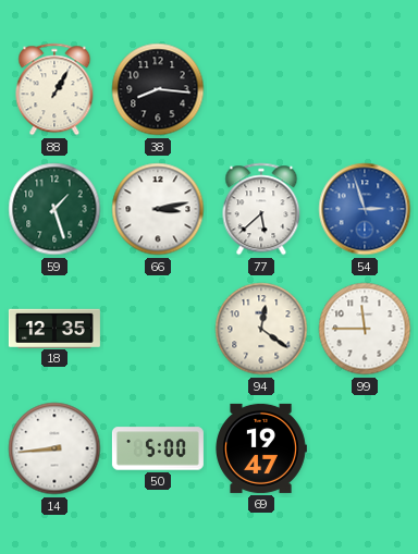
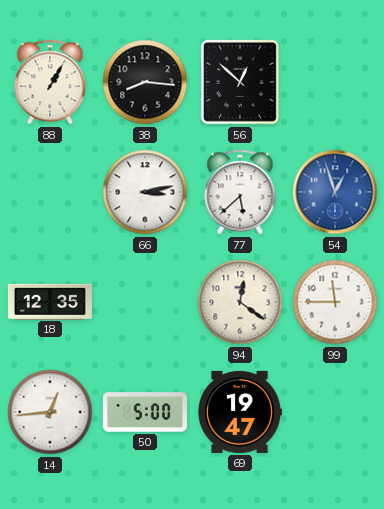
56: none -> 12:52
59: 1:27 -> none
54: 2:57 -> 12:57
14: 8:44 -> 12:44
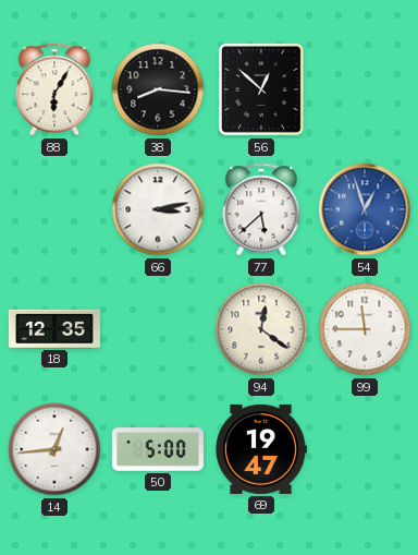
88: 1:05 -> 6:05
